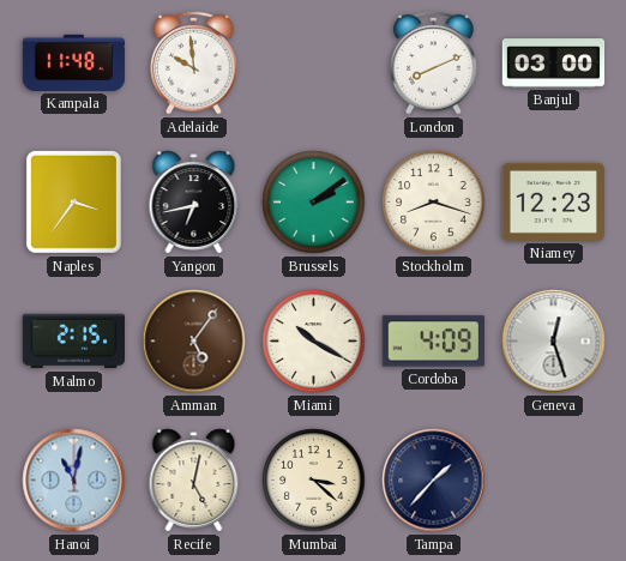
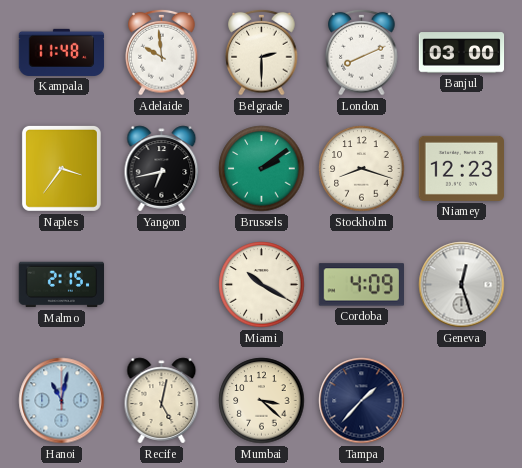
Belgrade: none -> 2:30
Amman: 5:06 -> none
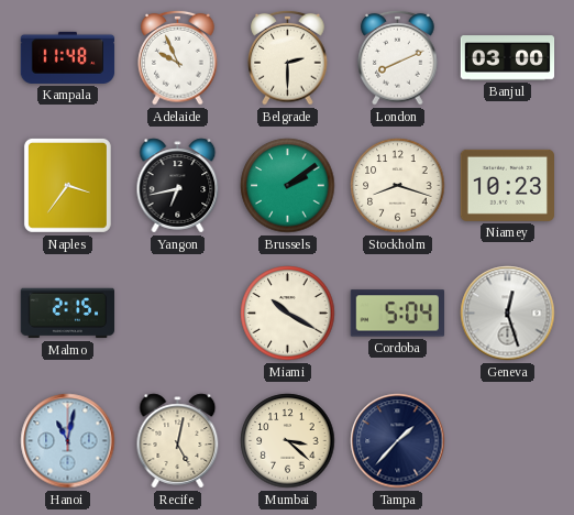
Adelaide: 9:59 -> 9:56
Niamey: 12:23 -> 10:23
Cordoba: 4:09 -> 5:04
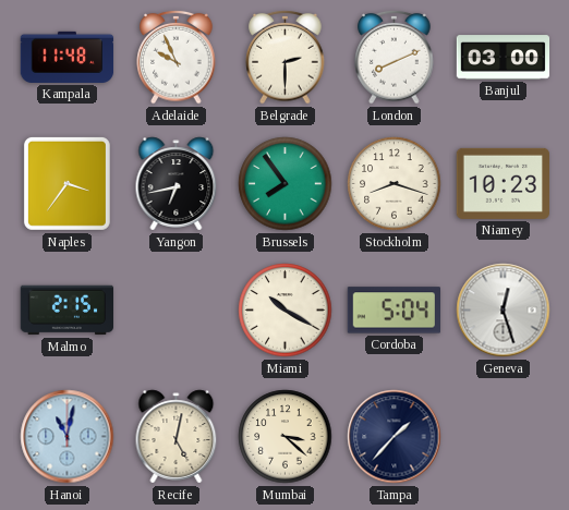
Brussels: 2:09 -> 7:54
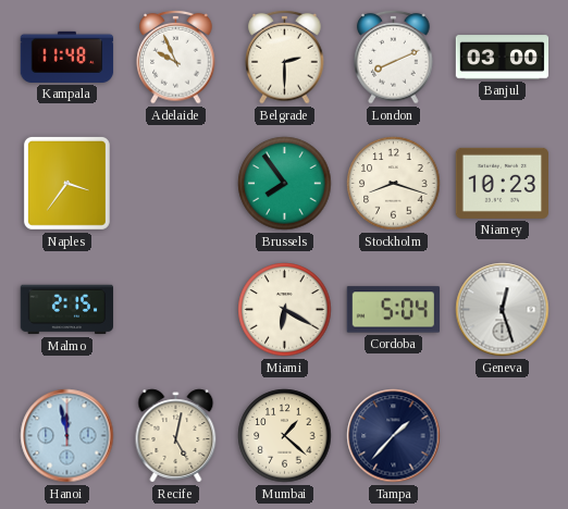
Yangon: 6:43 -> none
Miami: 10:20 -> 6:20
Hanoi: 11:02 -> 11:58
Mumbai: 3:22 -> 1:22
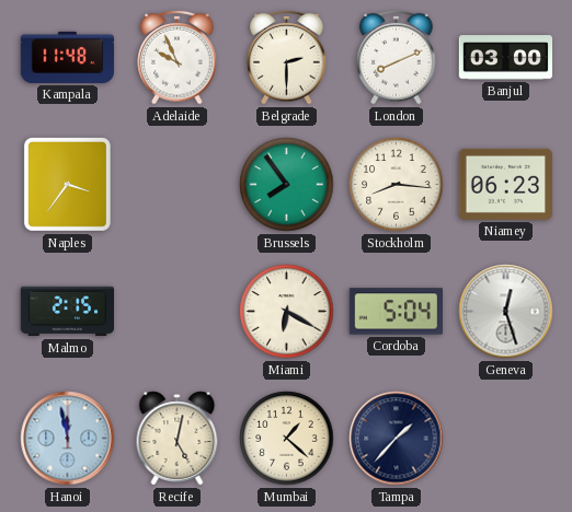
Stockholm: 8:18 -> 8:16
Niamey: 10:23 -> 06:23
